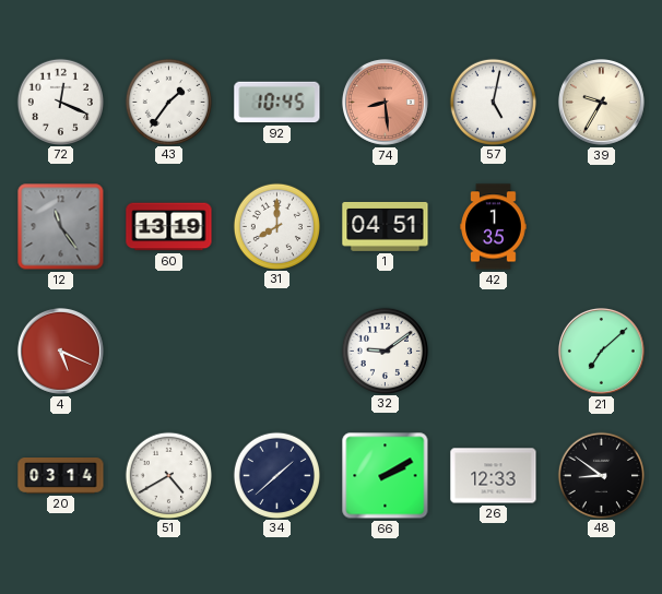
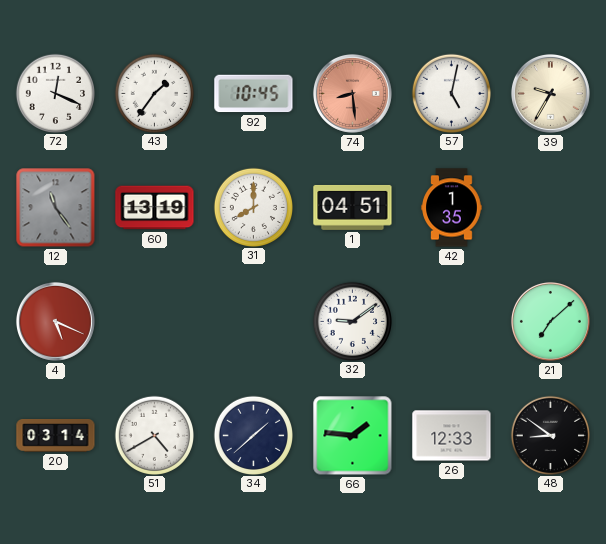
66: 2:10 -> 1:46
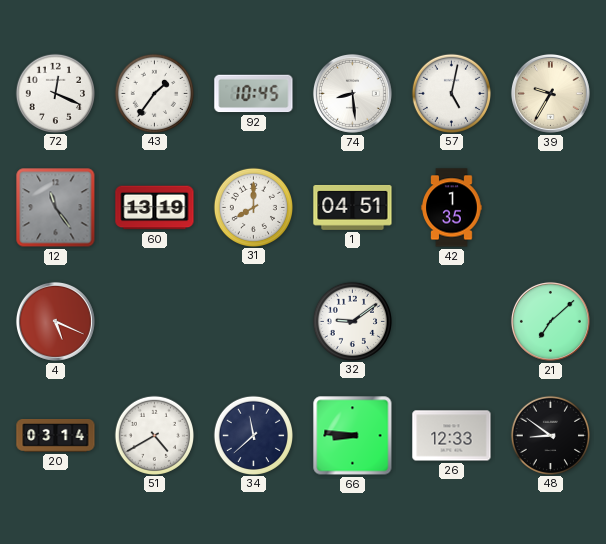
74 dial: salmon -> white
34: 1:38 -> 11:38
66: 1:46 -> 8:46
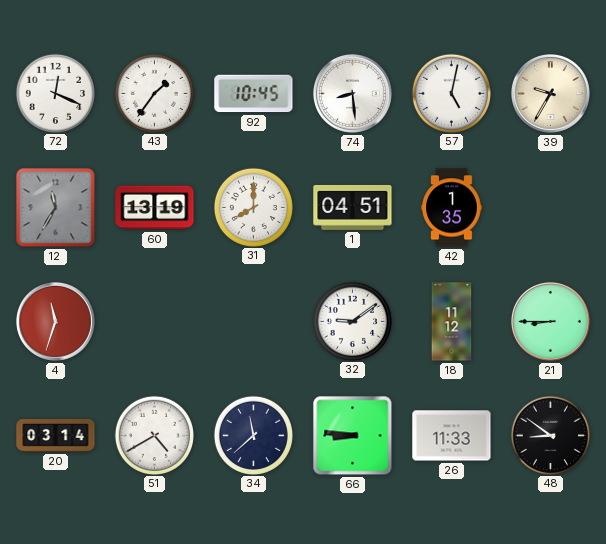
12: 11:24 -> 11:35
4: 5:19 -> 11:33
18: none -> 11:12
21: 7:08 -> 8:45
26: 12:33 -> 11:33
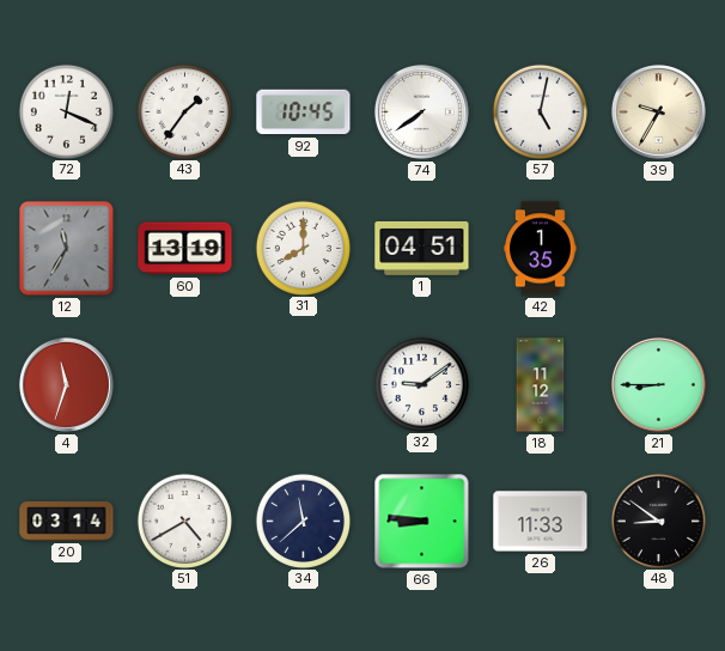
74: 8:29 -> 7:39
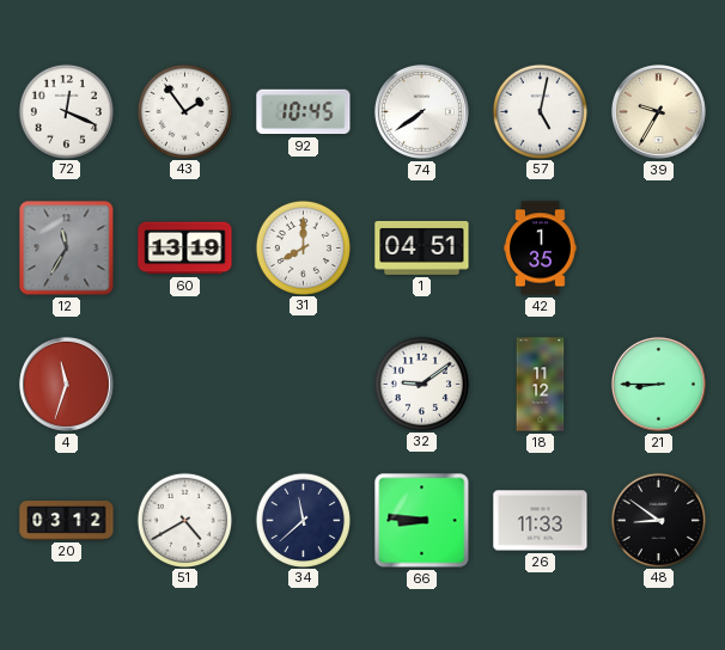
43: 1:36 -> 1:54
20: 03:14 -> 03:12
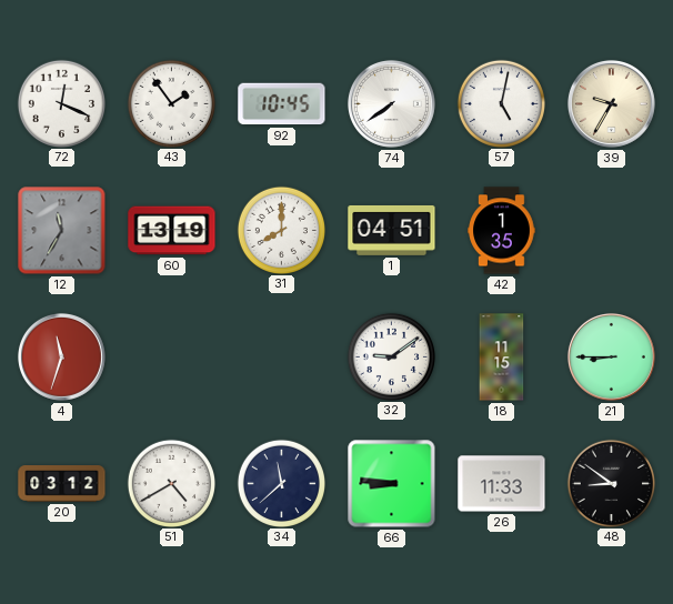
18: 11:12 -> 11:15
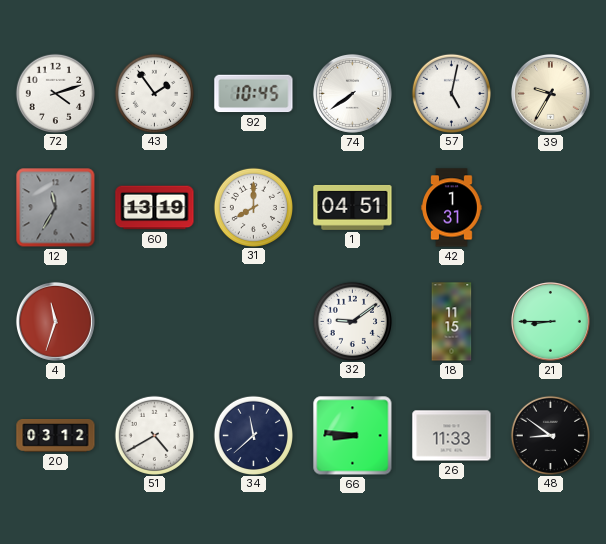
72: 12:19 -> 4:12
42: 1:35 -> 1:31
